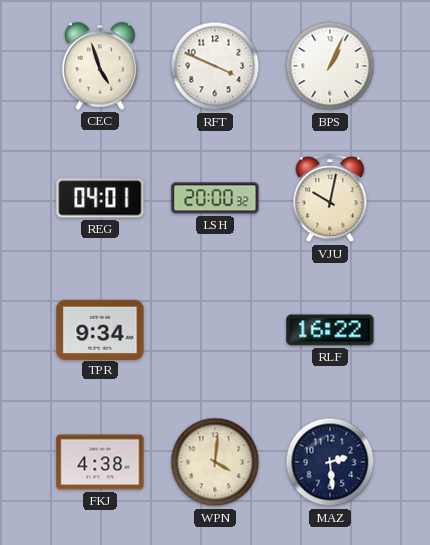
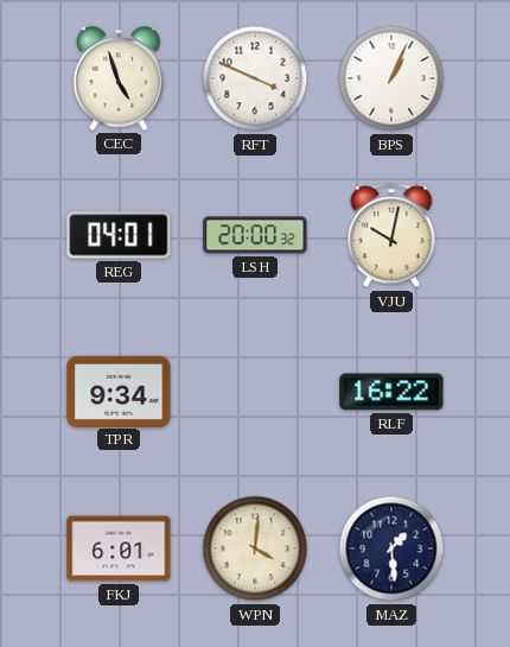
FKJ: 4:38 -> 6:01
MAZ: 2:29 -> 1:29
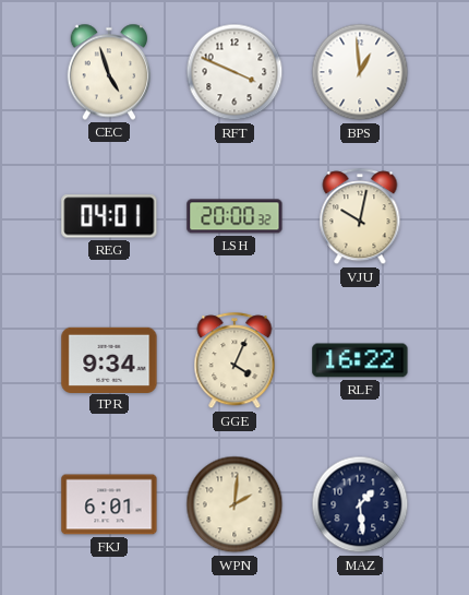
BPS: 1:04 -> 12:59
GGE: none -> 4:04
WPN: 4:01 -> 2:01
